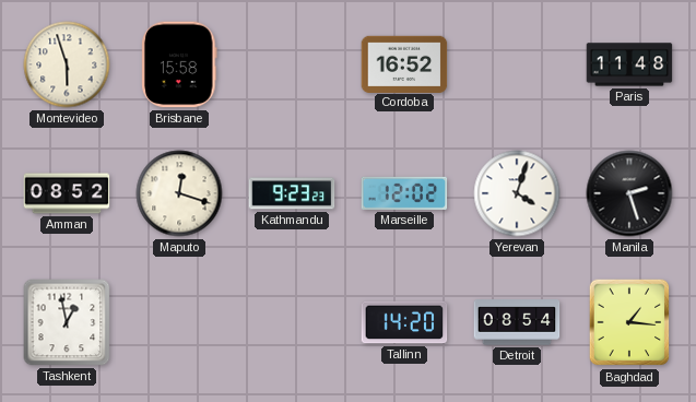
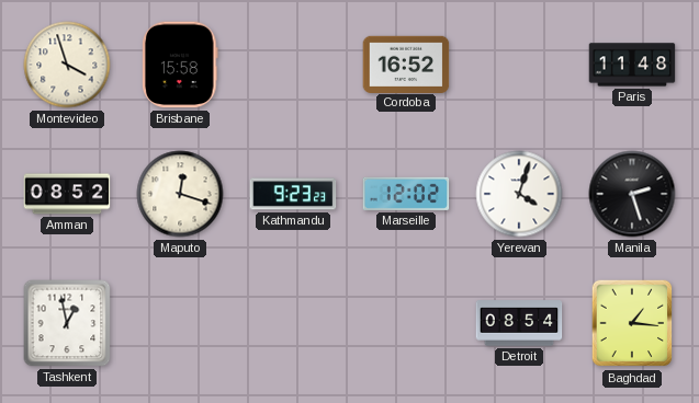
Montevideo: 5:57 -> 3:57
Tallinn: 14:20 -> none
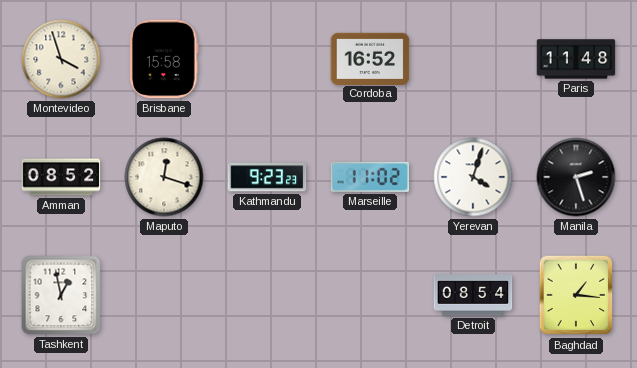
Marseille: 12:02 -> 11:02
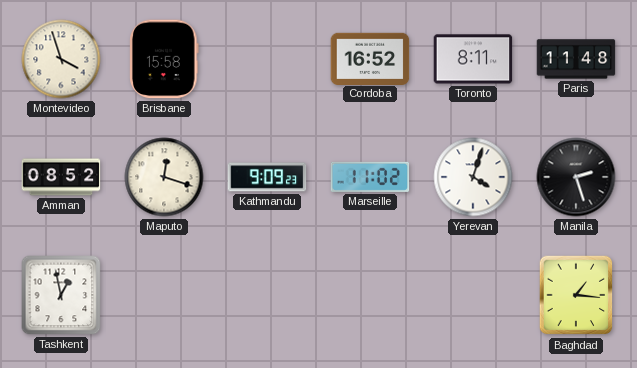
Toronto: none -> 8:11
Kathmandu: 9:23 -> 9:09
Detroit: 08:54 -> none
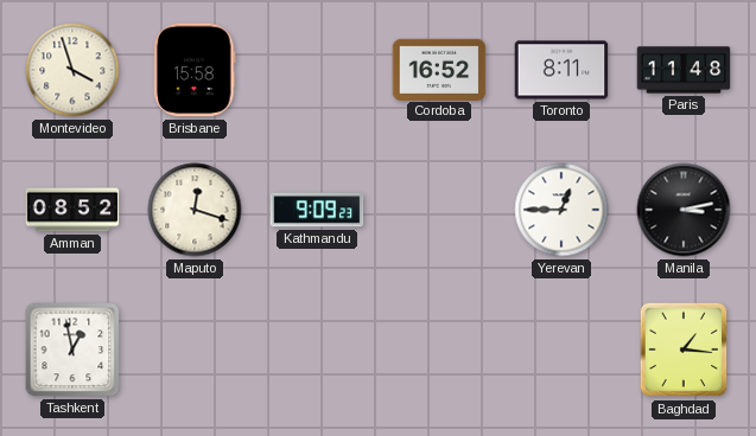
Marseille: 11:02 -> none
Yerevan: 4:03 -> 12:45
Manila: 2:27 -> 3:13
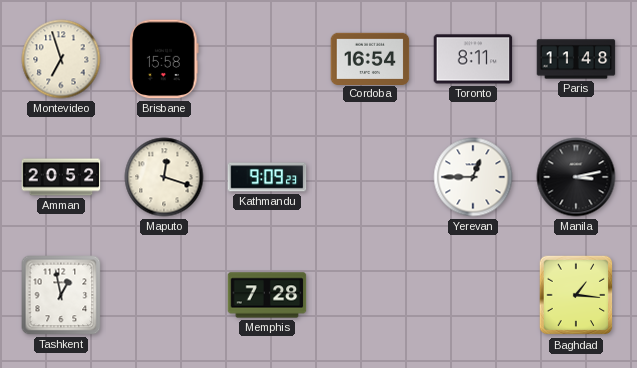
Montevideo: 3:57 -> 6:57
Cordoba: 16:52 -> 16:54
Amman: 08:52 -> 20:52
Memphis: none -> 7:28
